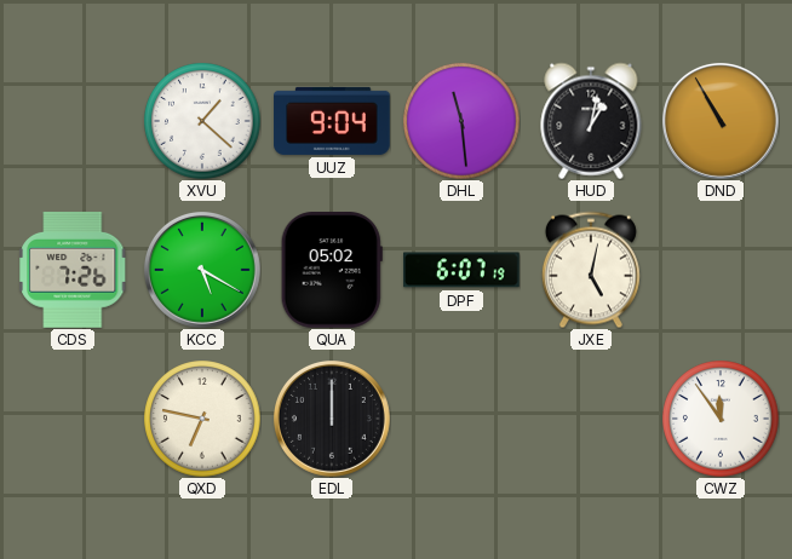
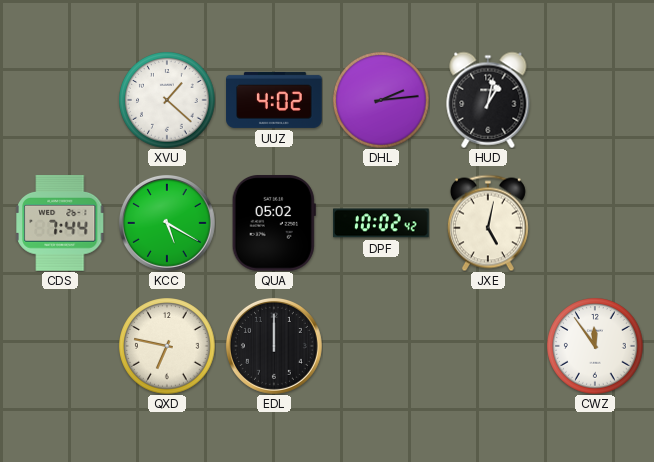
UUZ: 9:04 -> 4:02
DHL: 11:29 -> 2:14
DND: 10:55 -> none
CDS: 7:26 -> 7:44
DPF: 6:07 -> 10:02
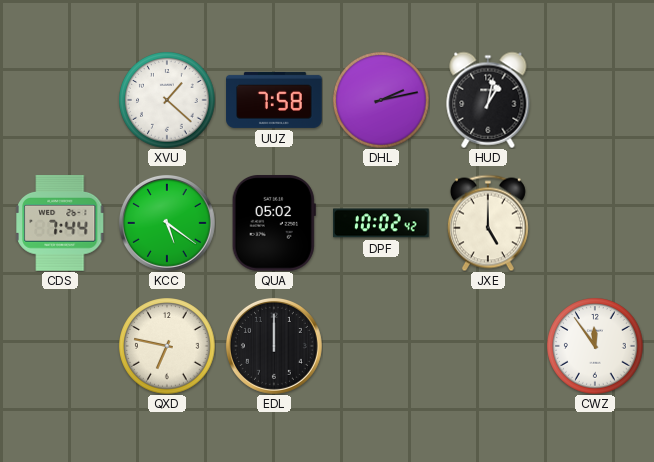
UUZ: 4:02 -> 7:58
DHL: 2:14 -> 2:13
KCC: 5:20 -> 5:21
JXE: 5:02 -> 5:00
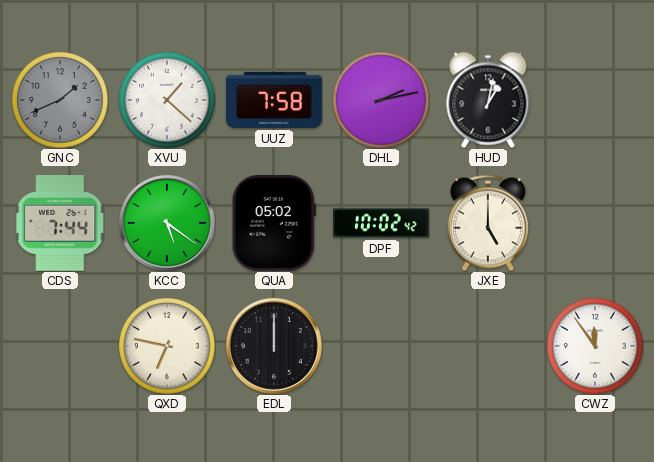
GNC: none -> 1:41
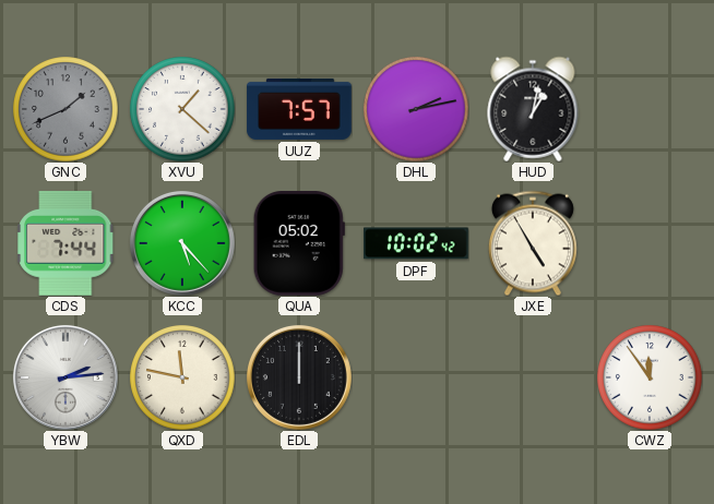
UUZ: 7:58 -> 7:57
KCC: 5:21 -> 5:23
JXE: 5:00 -> 4:55
YBW: none -> 2:14
QXD: 6:47 -> 11:47
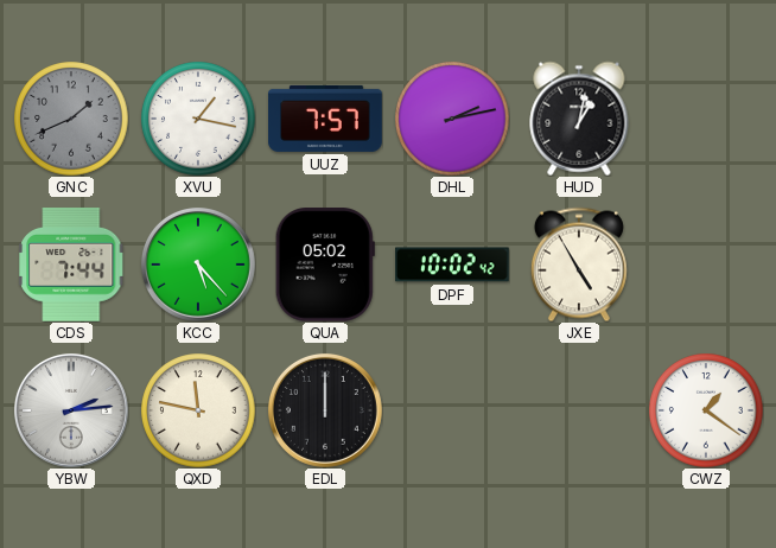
XVU: 1:22 -> 1:17
CWZ: 11:54 -> 1:21
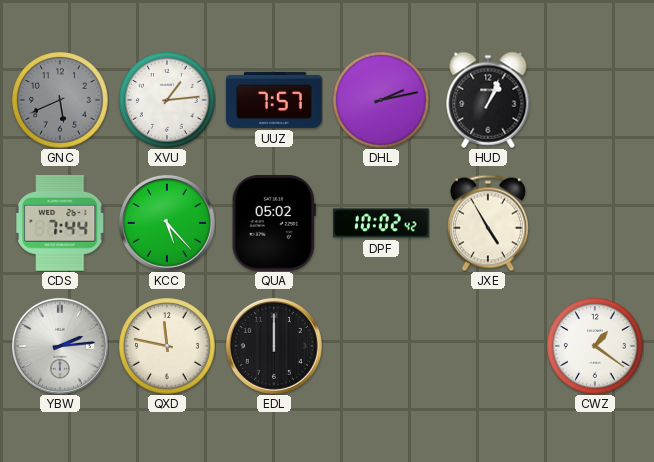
GNC: 1:41 -> 5:41
XVU: 1:17 -> 1:14
HUD: 1:02 -> 1:04
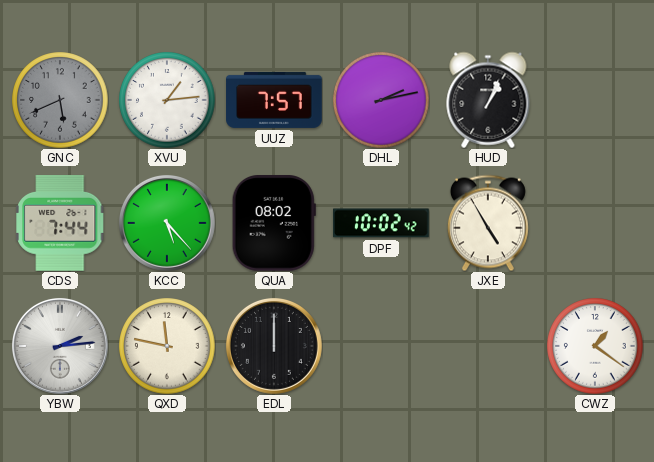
QUA: 05:02 -> 08:02
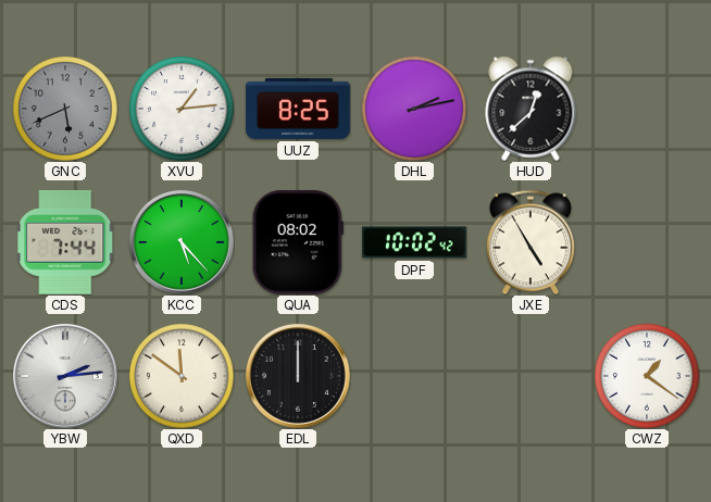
UUZ: 7:57 -> 8:25
HUD: 1:04 -> 12:38
QXD: 11:47 -> 11:51
